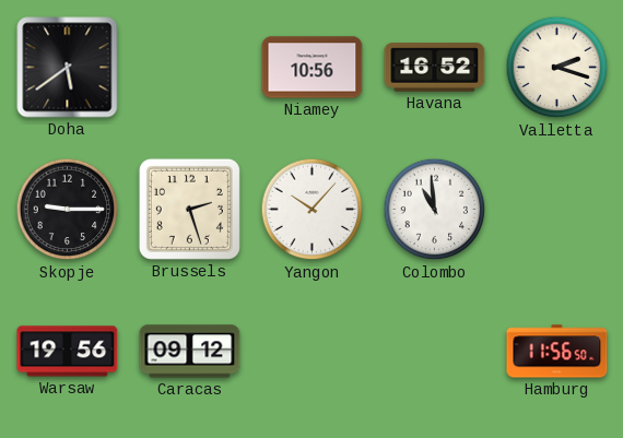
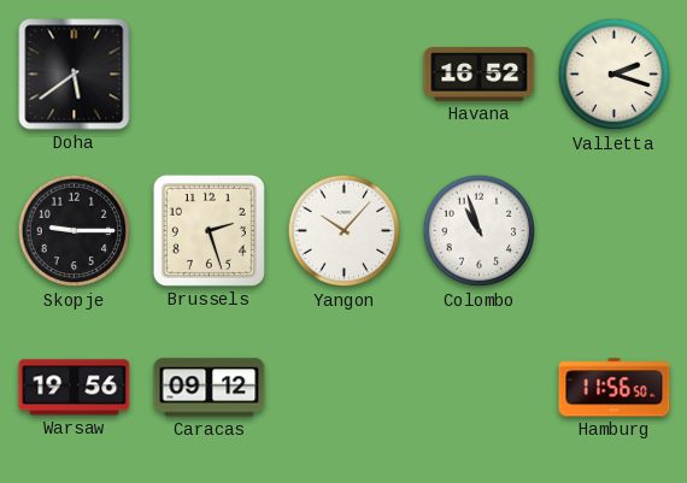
Niamey: 10:56 -> none
Colombo: 10:59 -> 10:57
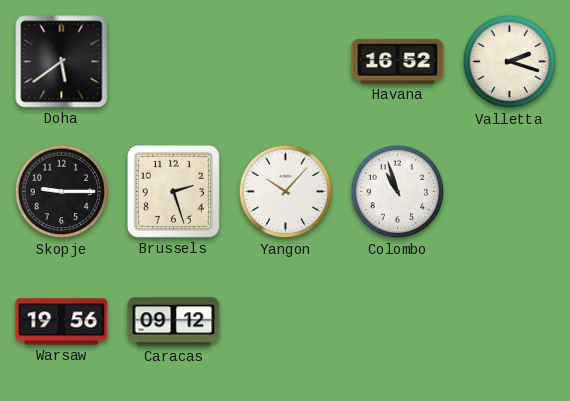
Hamburg: 11:56 -> none
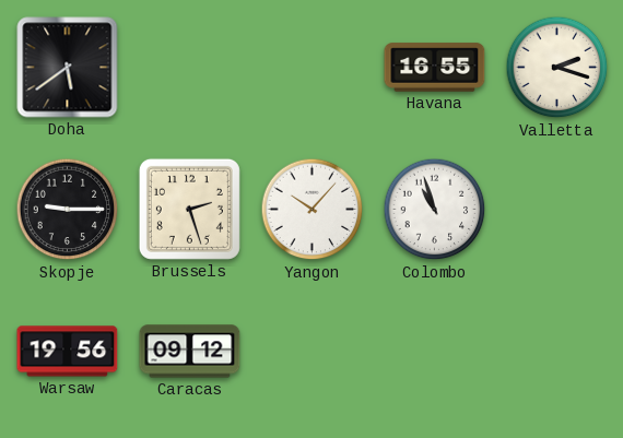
Havana: 16:52 -> 16:55
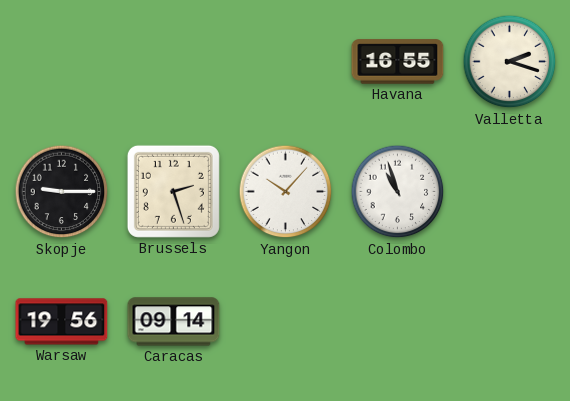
Doha: 5:39 -> none
Caracas: 09:12 -> 09:14
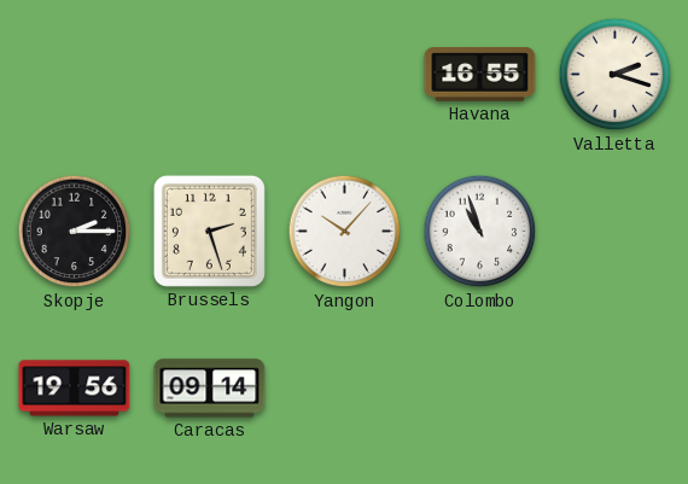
Skopje: 9:15 -> 2:15
